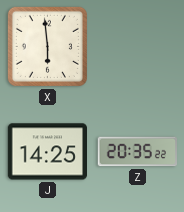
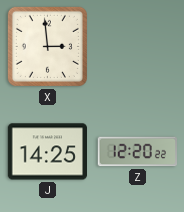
X: 5:59 -> 2:59
Z: 20:35 -> 12:20
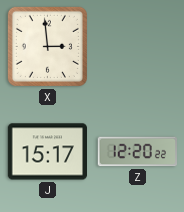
J: 14:25 -> 15:17
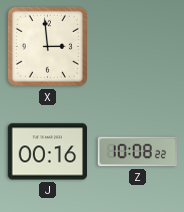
J: 15:17 -> 00:16
Z: 12:20 -> 10:08
